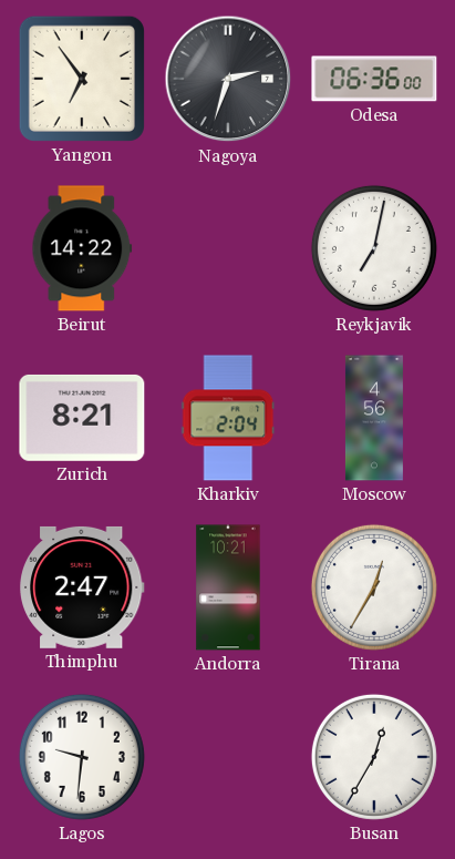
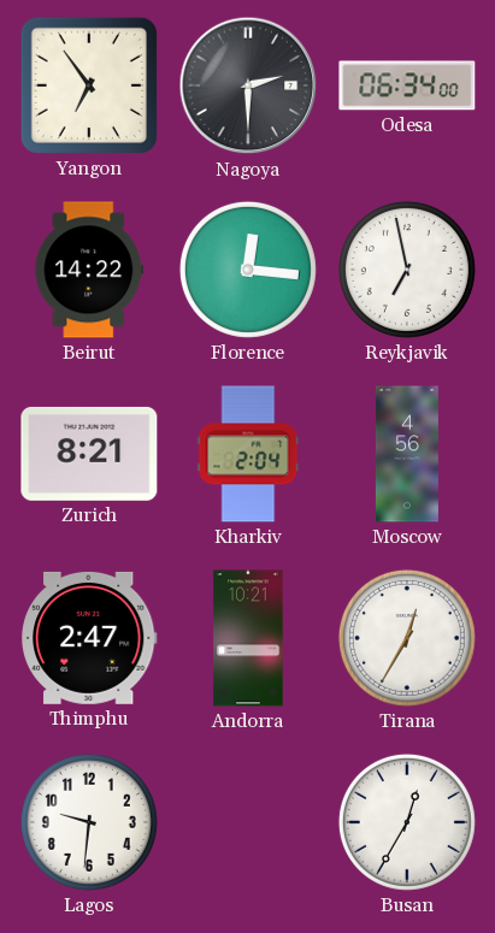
Nagoya: 2:33 -> 2:30
Odesa: 06:36 -> 06:34
Florence: none -> 12:16
Reykjavik: 7:02 -> 6:58
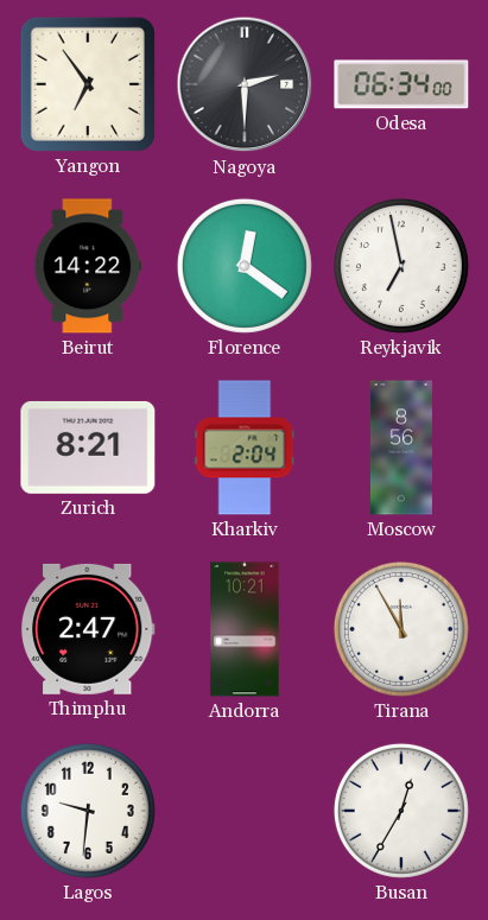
Florence: 12:16 -> 12:21
Moscow: 4:56 -> 8:56
Tirana: 12:35 -> 11:55
